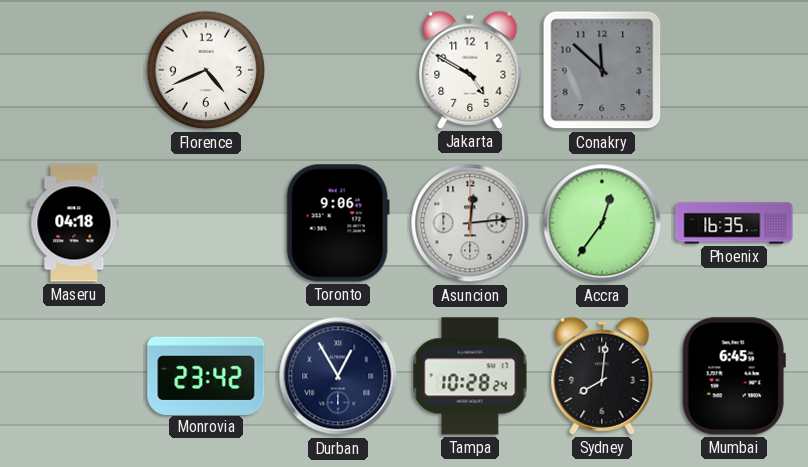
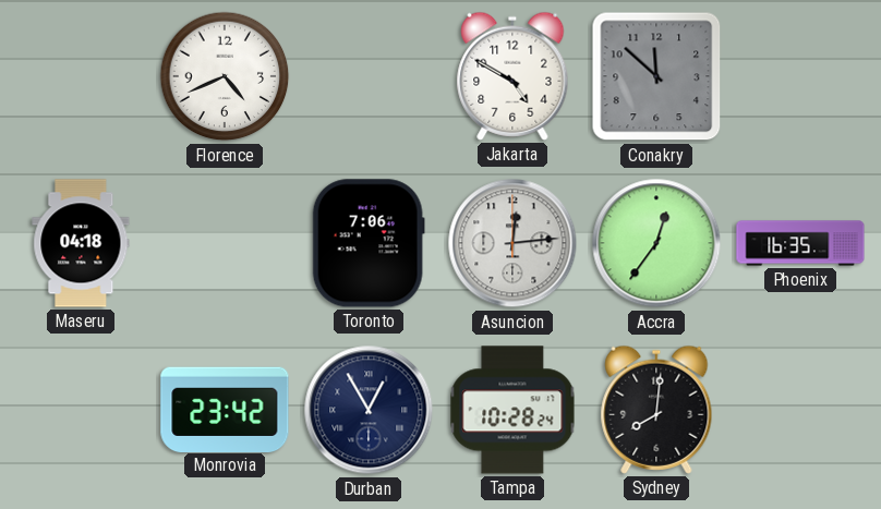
Toronto: 9:06 -> 7:06
Mumbai: 6:45 -> none
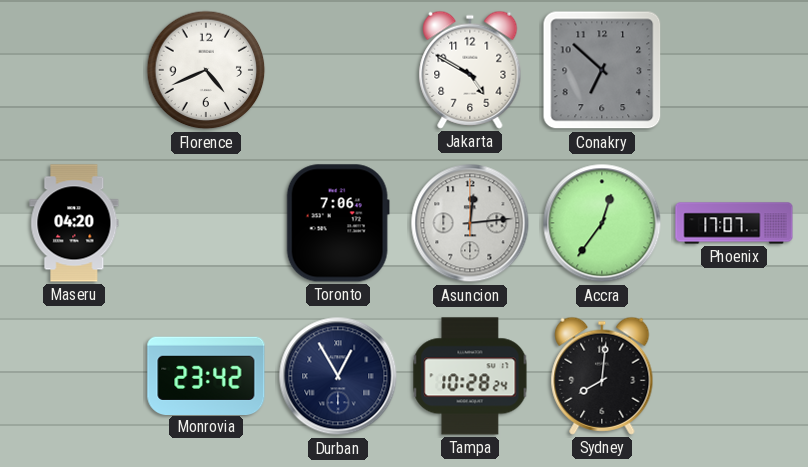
Conakry: 11:52 -> 6:52
Maseru: 04:18 -> 04:20
Phoenix: 16:35 -> 17:07
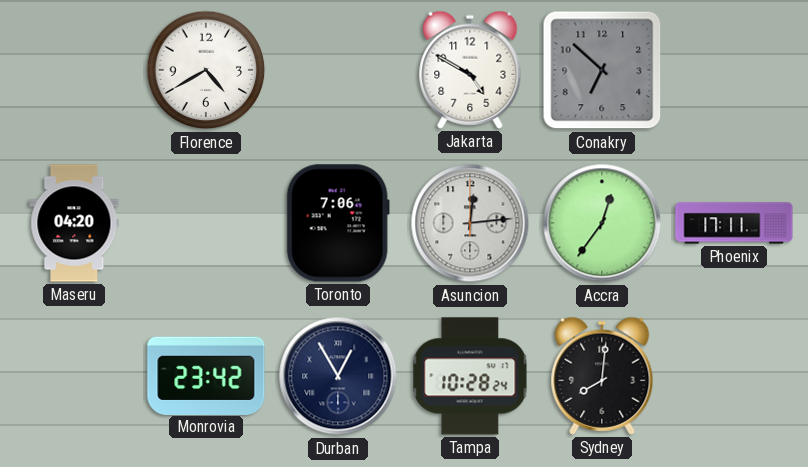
Florence: 4:41 -> 4:40
Phoenix: 17:07 -> 17:11
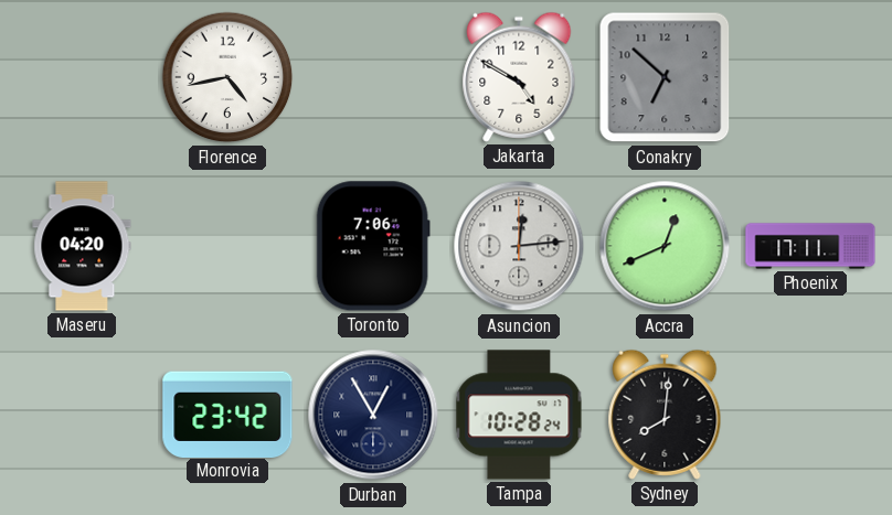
Florence: 4:40 -> 4:43
Accra: 12:36 -> 12:41
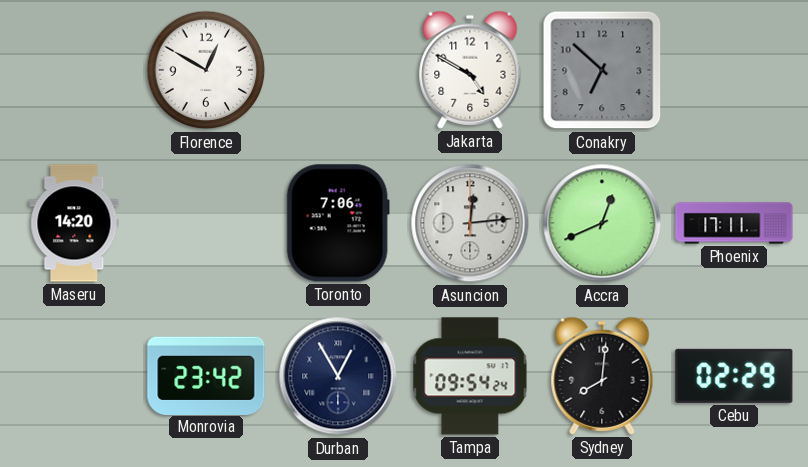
Florence: 4:43 -> 12:50
Maseru: 04:20 -> 14:20
Tampa: 10:28 -> 09:54
Cebu: none -> 02:29
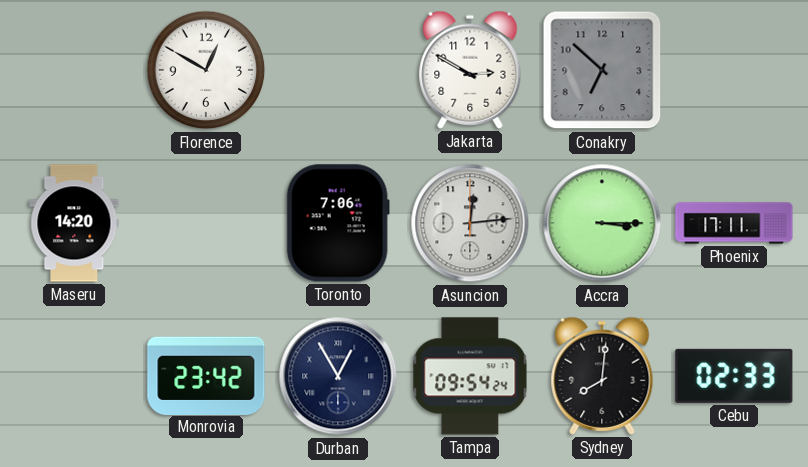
Jakarta: 4:50 -> 2:50
Accra: 12:41 -> 3:15
Cebu: 02:29 -> 02:33
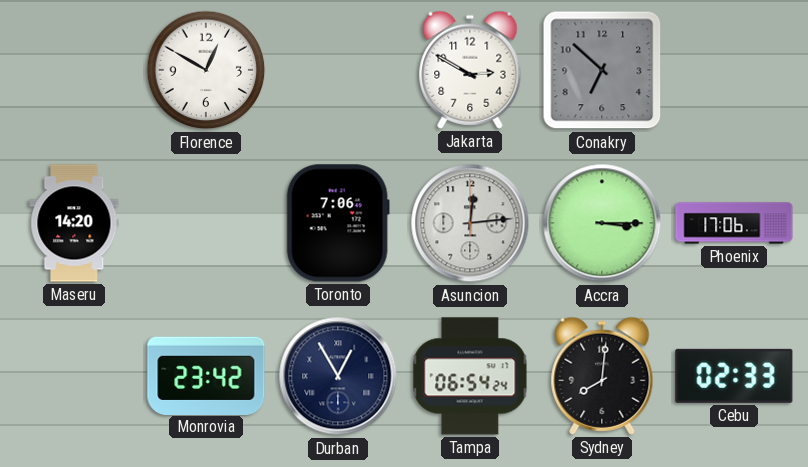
Phoenix: 17:11 -> 17:06
Tampa: 09:54 -> 06:54
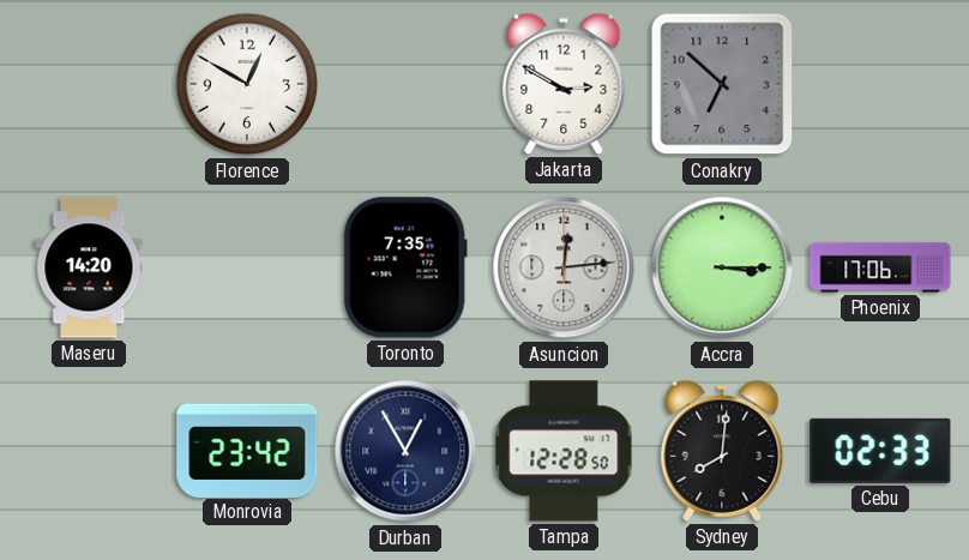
Toronto: 7:06 -> 7:35
Tampa: 06:54 -> 12:28
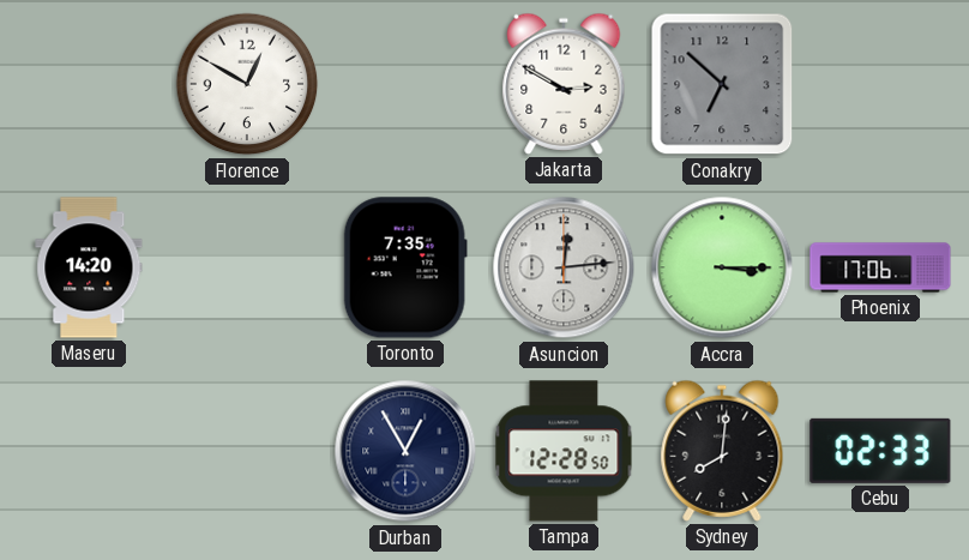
Monrovia: 23:42 -> none
